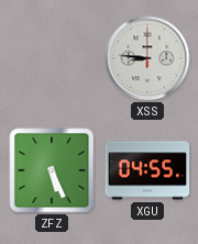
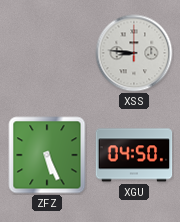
XGU: 04:55 -> 04:50
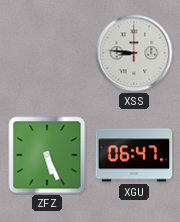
XGU: 04:50 -> 06:47
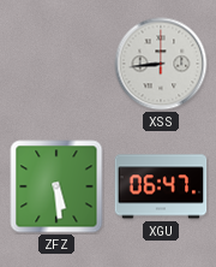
XSS: 8:46 -> 8:44
ZFZ: 5:26 -> 5:29
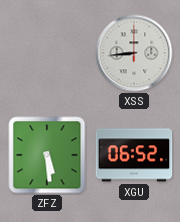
XGU: 06:47 -> 06:52
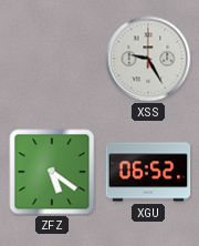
XSS: 8:44 -> 9:25
ZFZ: 5:29 -> 5:21
